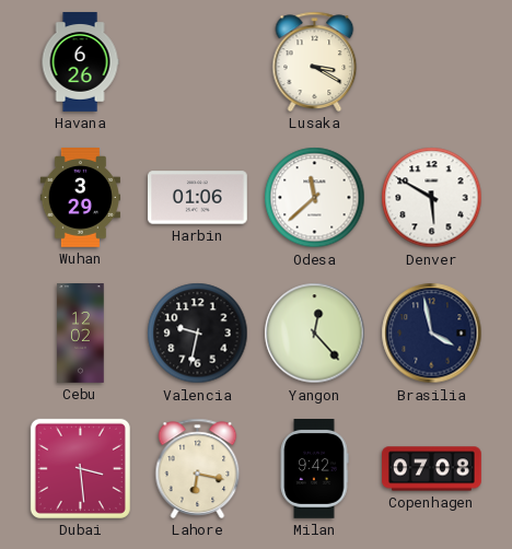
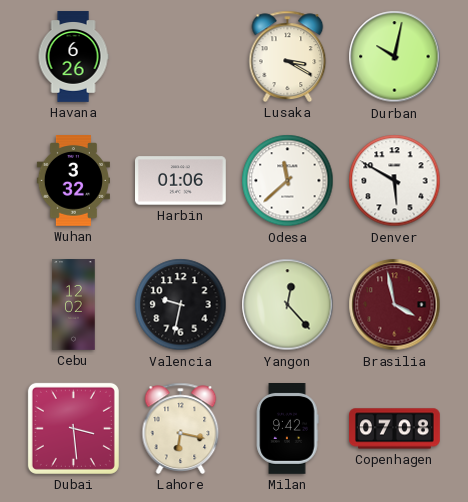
Durban: none -> 10:02
Wuhan: 3:29 -> 3:32
Brasilia dial: navy -> burgundy
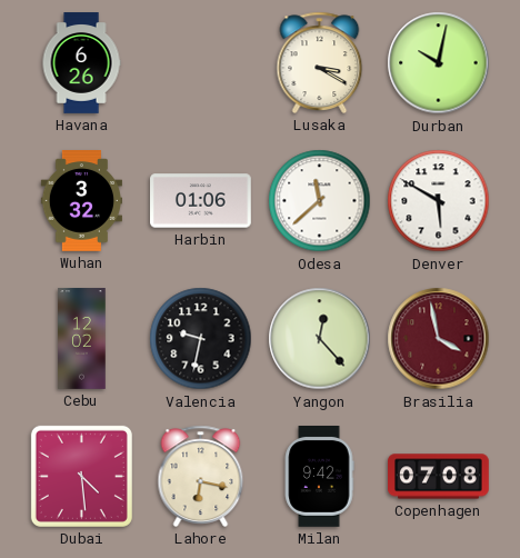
Dubai: 3:29 -> 4:29
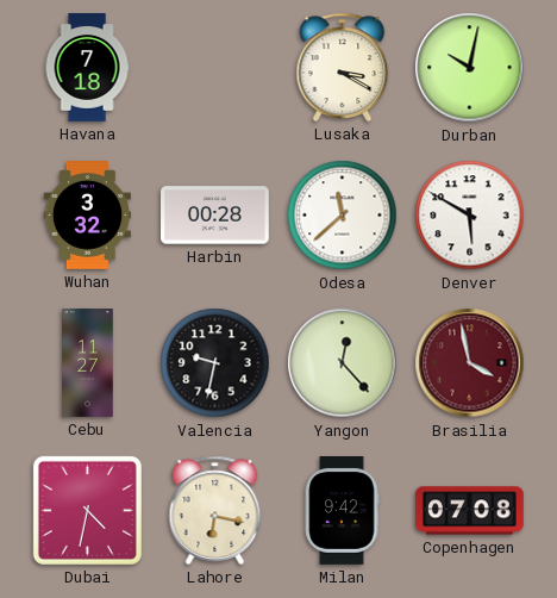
Havana: 6:26 -> 7:18
Harbin: 01:06 -> 00:28
Cebu: 12:02 -> 11:27
Dubai: 4:29 -> 4:32
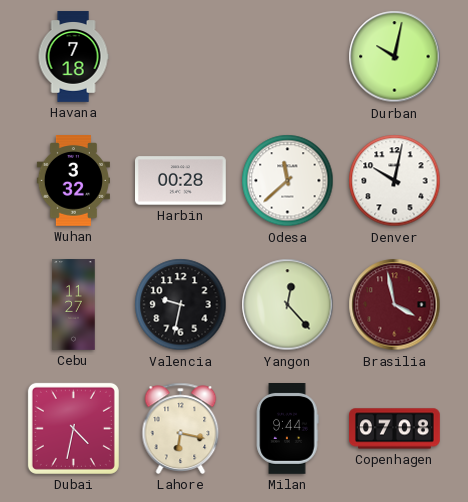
Lusaka: 3:20 -> none
Denver: 5:50 -> 10:02
Milan: 9:42 -> 9:44
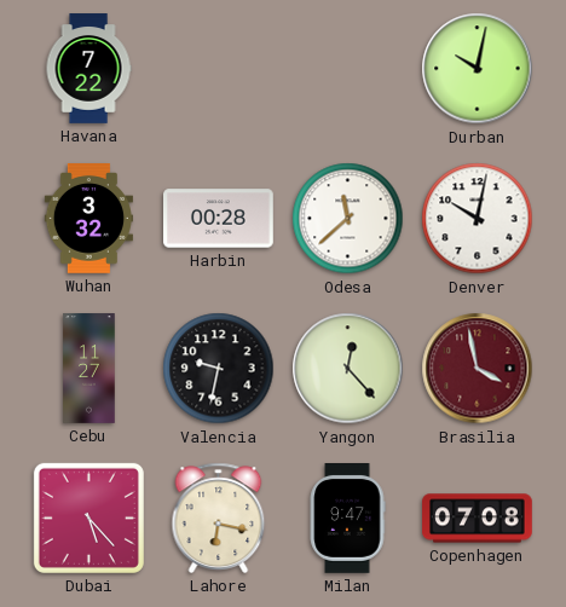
Havana: 7:18 -> 7:22
Dubai: 4:32 -> 5:23
Milan: 9:44 -> 9:47
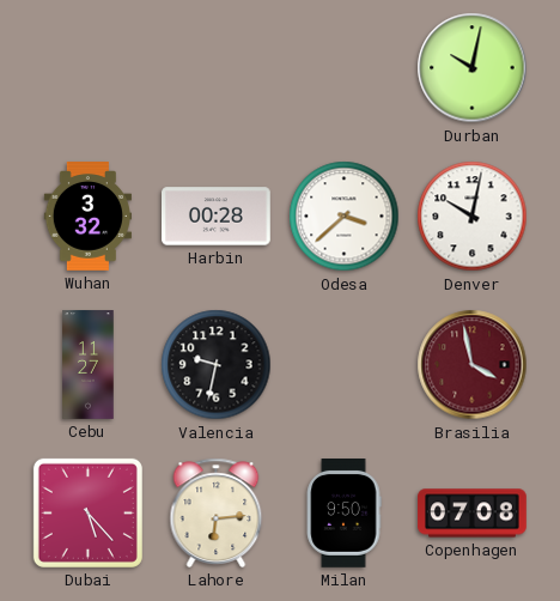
Havana: 7:22 -> none
Odesa: 11:38 -> 3:38
Yangon: 12:23 -> none
Lahore: 6:17 -> 6:14
Milan: 9:47 -> 9:50
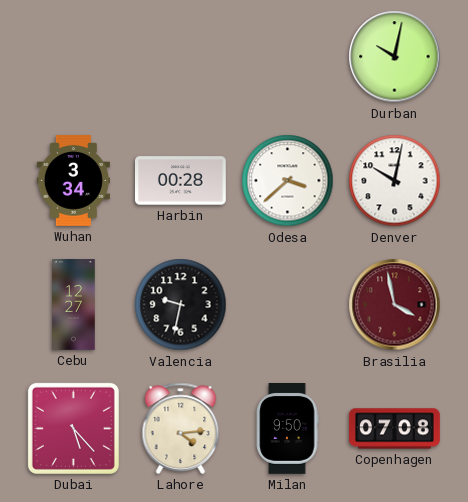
Wuhan: 3:32 -> 3:34
Cebu: 11:27 -> 12:27
Lahore: 6:14 -> 4:14
